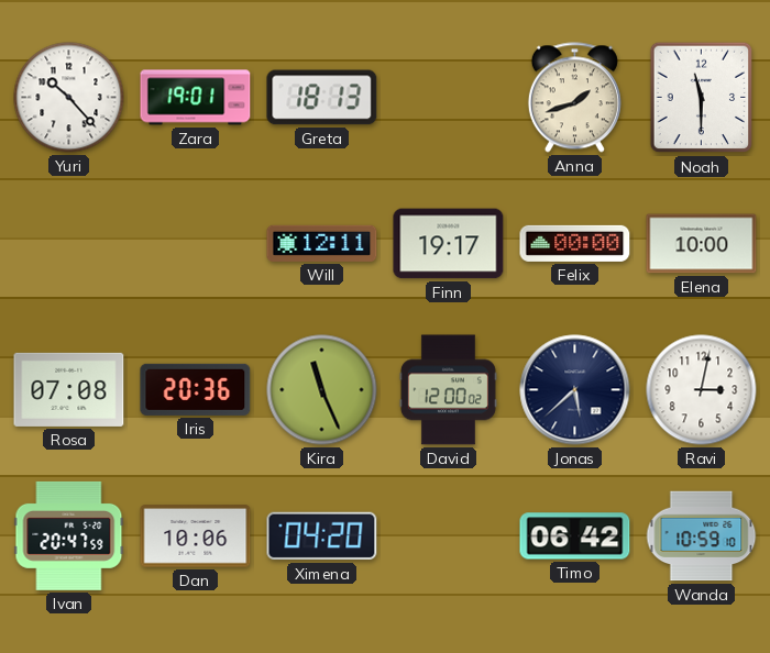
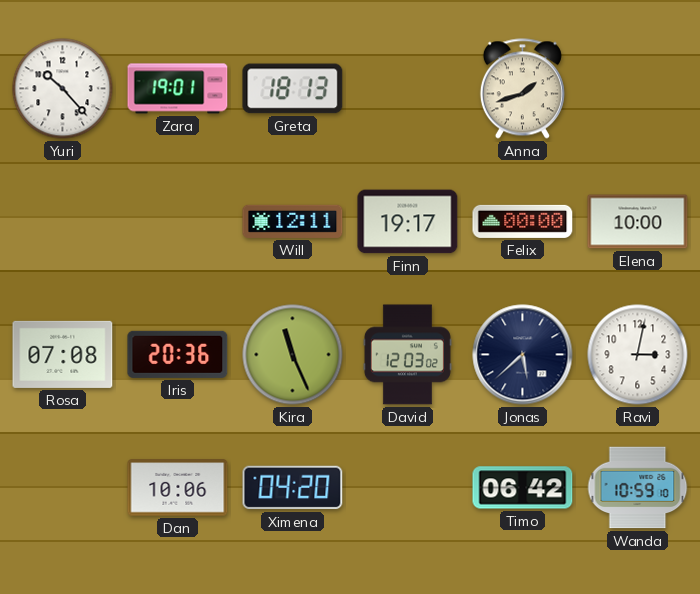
Noah: 11:30 -> none
David: 12:00 -> 12:03
Ivan: 20:47 -> none
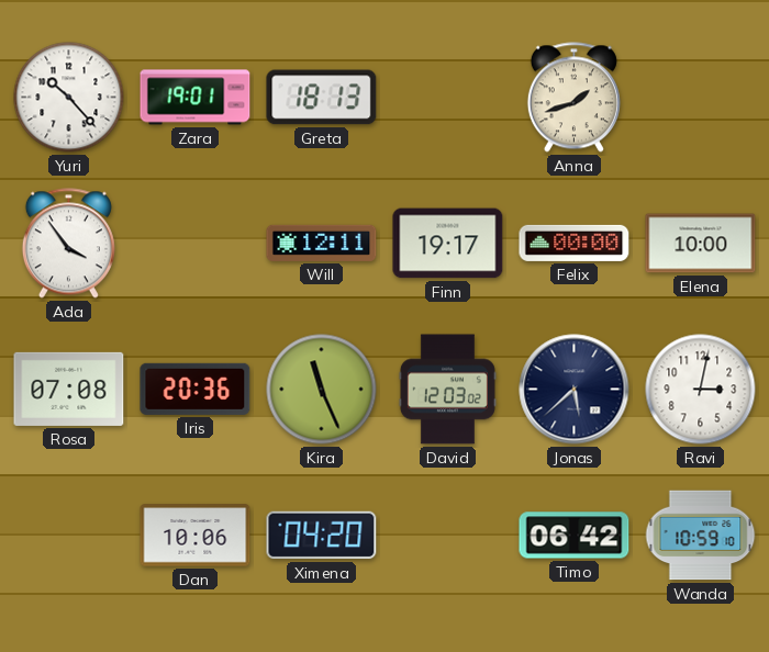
Ada: none -> 3:54
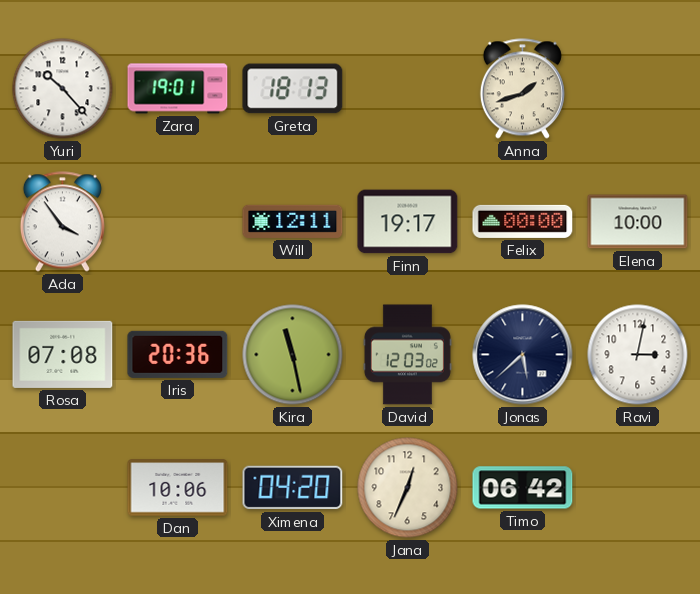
Kira: 11:26 -> 11:28
Jana: none -> 12:34
Wanda: 10:59 -> none
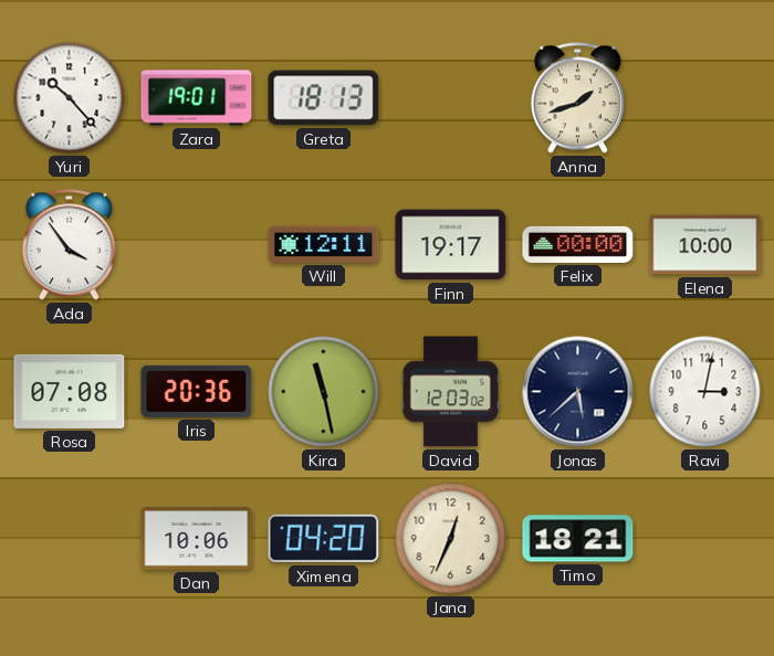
Timo: 06:42 -> 18:21
